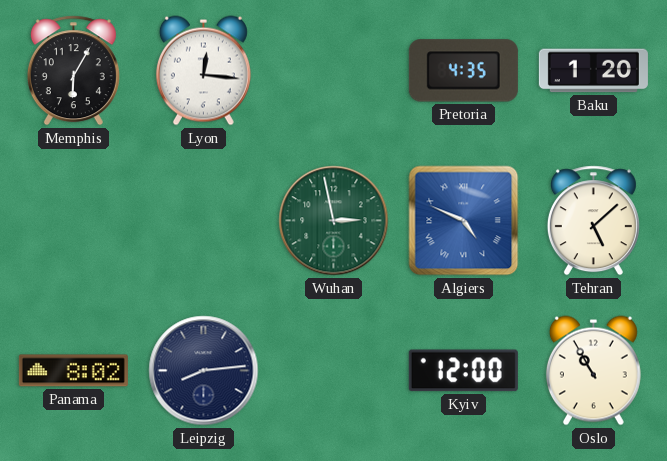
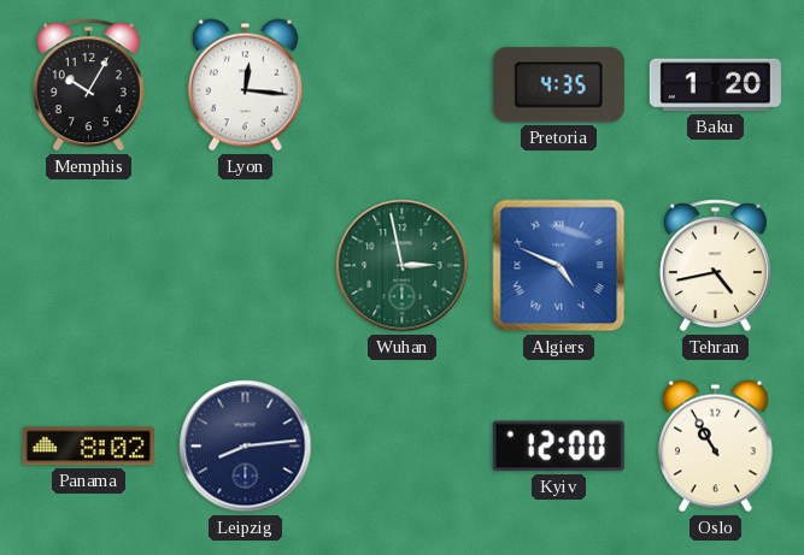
Memphis: 6:05 -> 10:05
Tehran: 5:08 -> 4:43
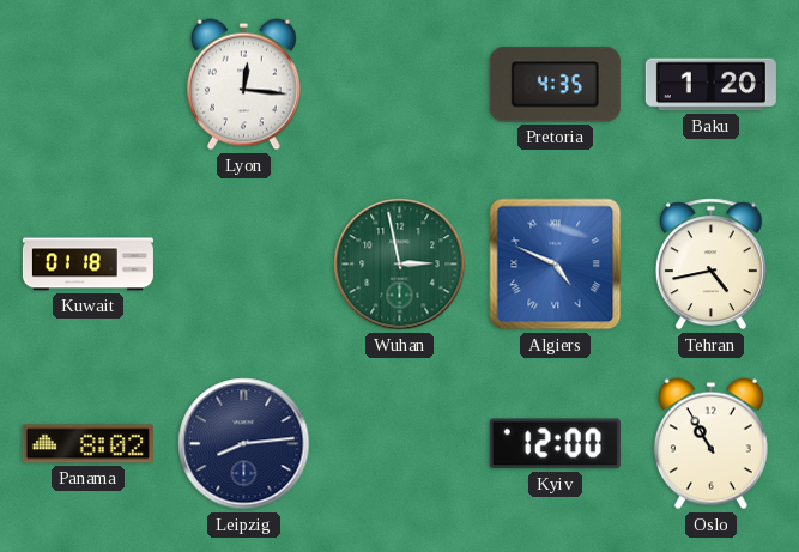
Memphis: 10:05 -> none
Kuwait: none -> 01:18
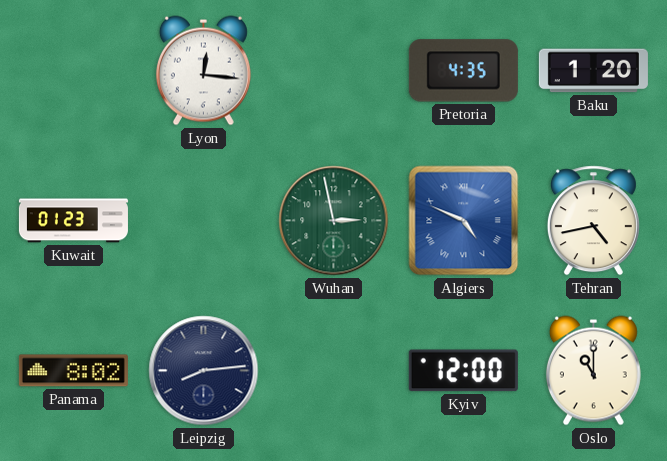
Kuwait: 01:18 -> 01:23
Oslo: 10:55 -> 11:00
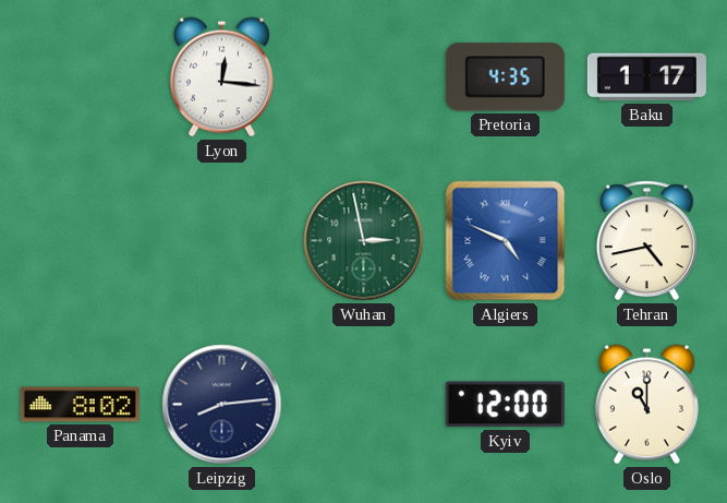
Baku: 1:20 -> 1:17
Kuwait: 01:23 -> none
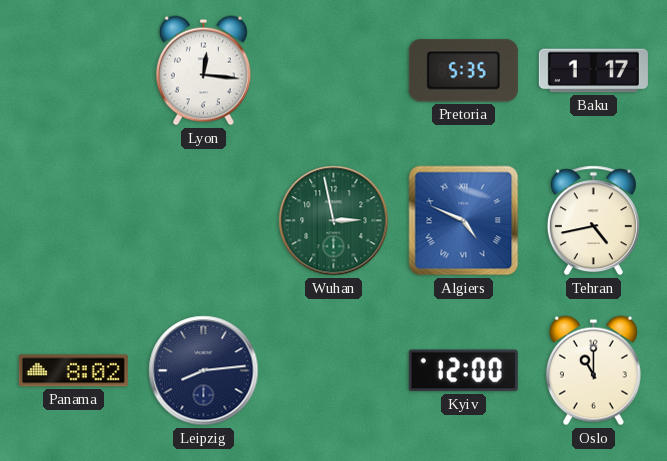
Pretoria: 4:35 -> 5:35
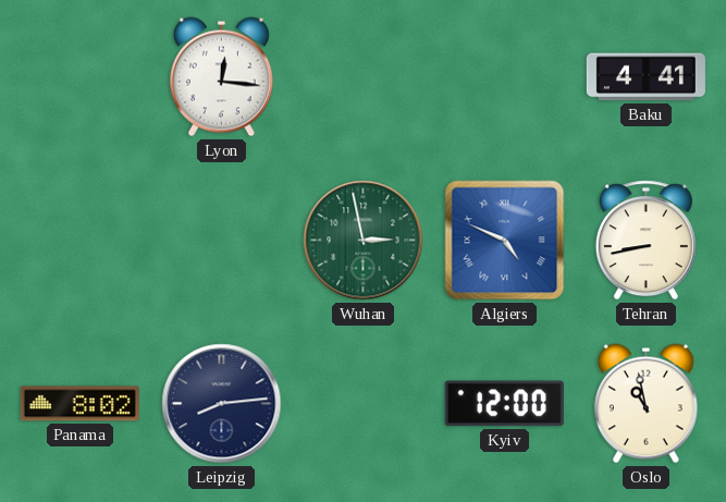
Pretoria: 5:35 -> none
Baku: 1:17 -> 4:41
Tehran: 4:43 -> 8:43
Oslo: 11:00 -> 10:58
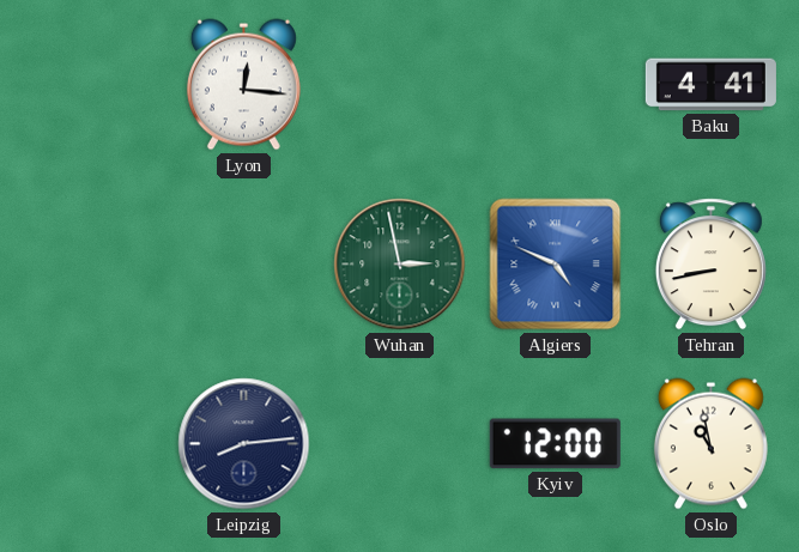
Panama: 8:02 -> none
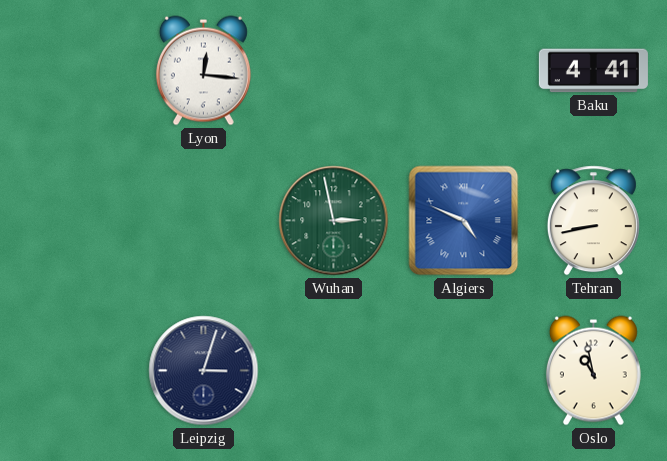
Leipzig: 8:14 -> 3:03
Kyiv: 12:00 -> none
